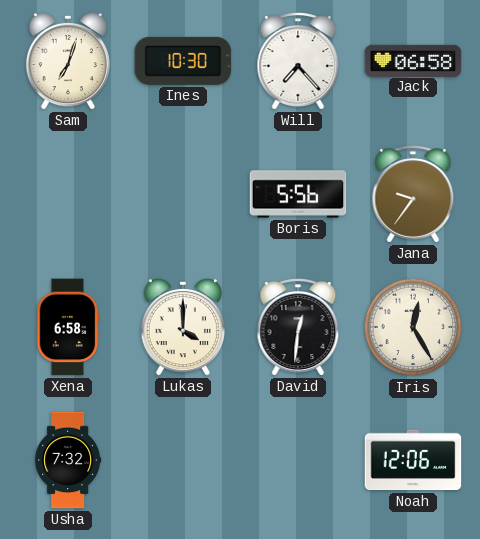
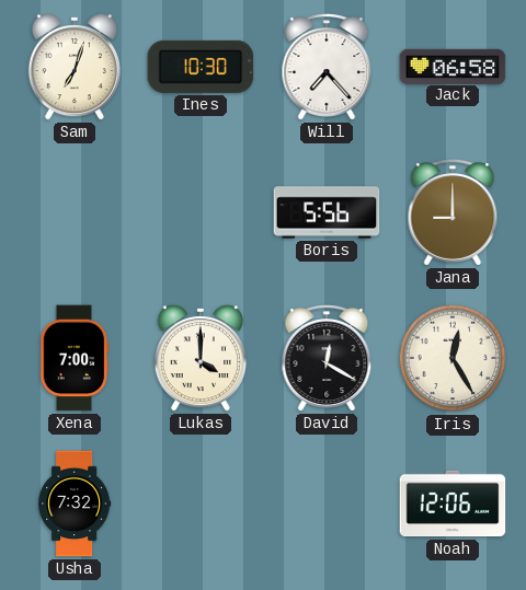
Jana: 9:36 -> 9:00
Xena: 6:58 -> 7:00
David: 12:31 -> 12:20
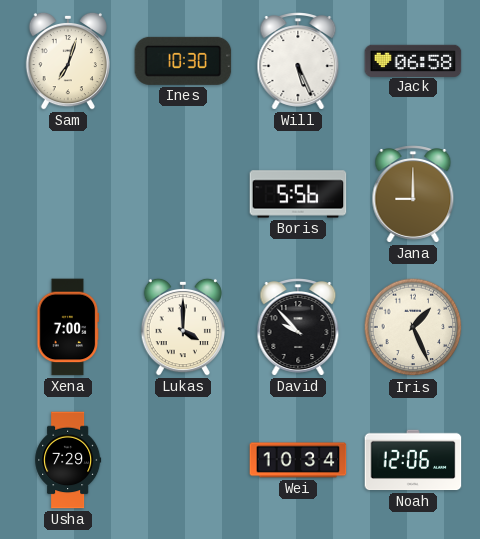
Will: 7:23 -> 5:26
David: 12:20 -> 9:53
Iris: 12:25 -> 1:26
Usha: 7:32 -> 7:29
Wei: none -> 10:34
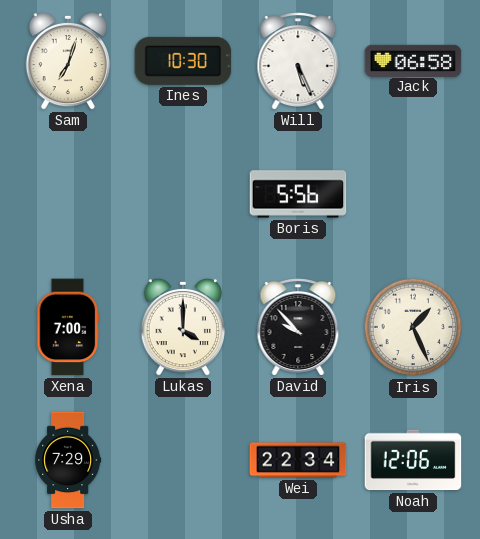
Jana: 9:00 -> none
Wei: 10:34 -> 22:34
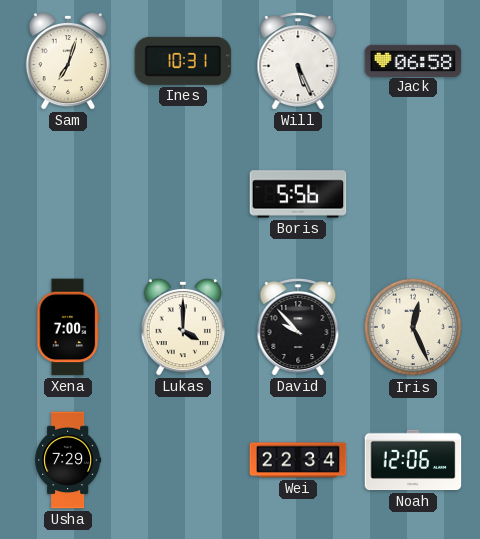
Ines: 10:30 -> 10:31
Iris: 1:26 -> 12:26
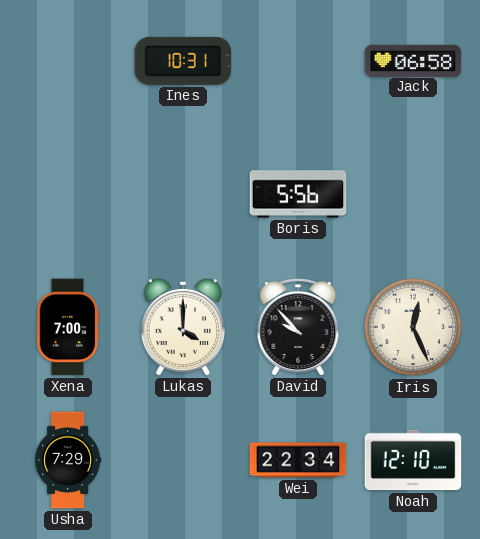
Sam: 7:03 -> none
Will: 5:26 -> none
Noah: 12:06 -> 12:10
